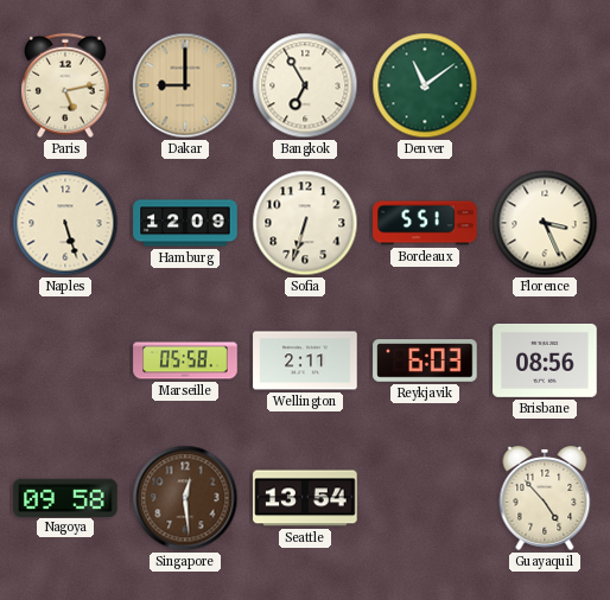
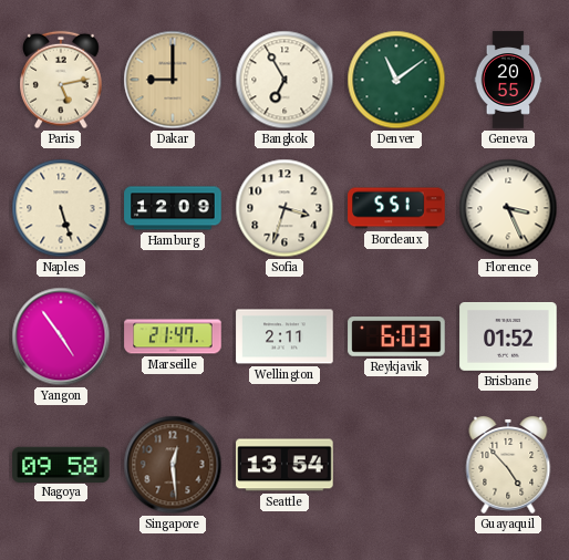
Geneva: none -> 20:55
Sofia: 6:33 -> 3:33
Yangon: none -> 4:54
Marseille: 05:58 -> 21:47
Brisbane: 08:56 -> 01:52
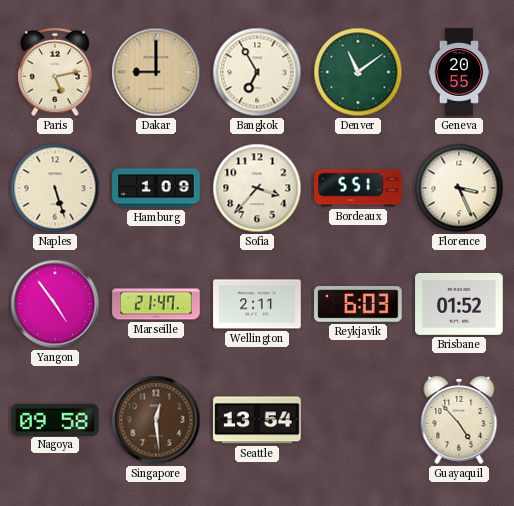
Hamburg: 12:09 -> 1:09
Sofia: 3:33 -> 3:37
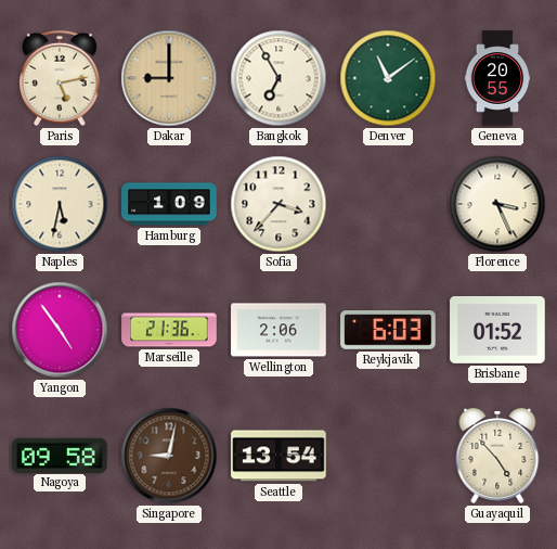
Naples: 5:27 -> 5:32
Bordeaux: 5:51 -> none
Marseille: 21:47 -> 21:36
Wellington: 2:11 -> 2:06
Singapore: 12:29 -> 9:02
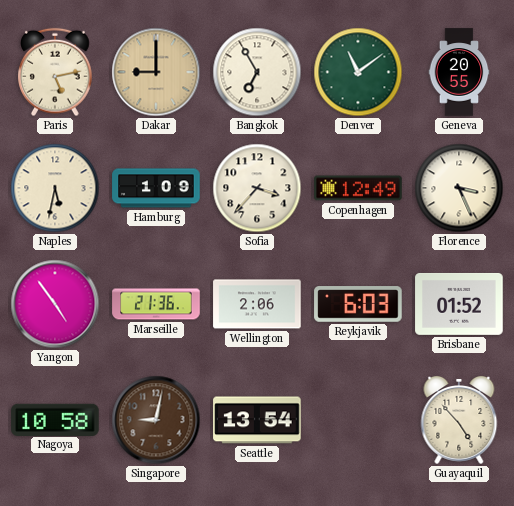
Copenhagen: none -> 12:49
Nagoya: 09:58 -> 10:58
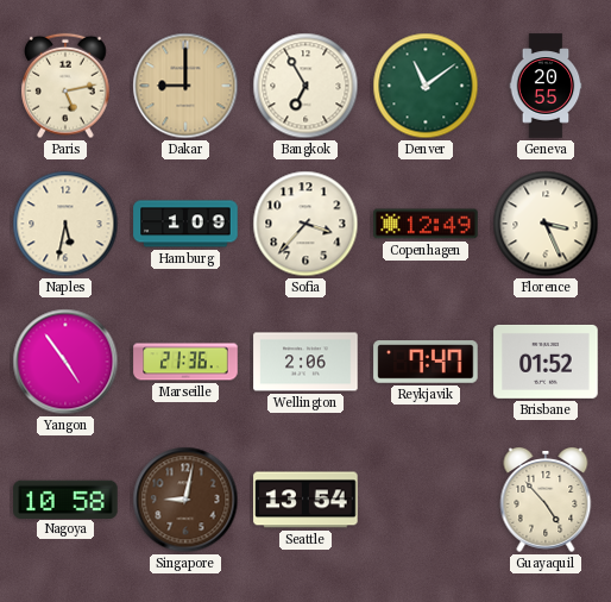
Reykjavik: 6:03 -> 7:47
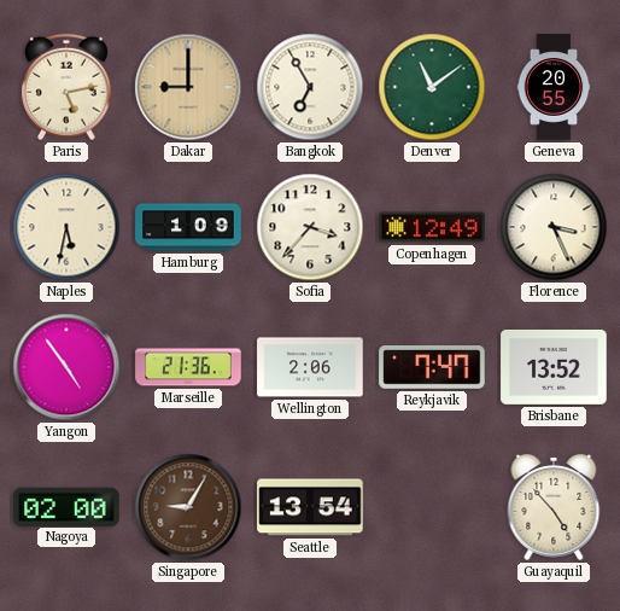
Brisbane: 01:52 -> 13:52
Nagoya: 10:58 -> 02:00
Singapore: 9:02 -> 9:05
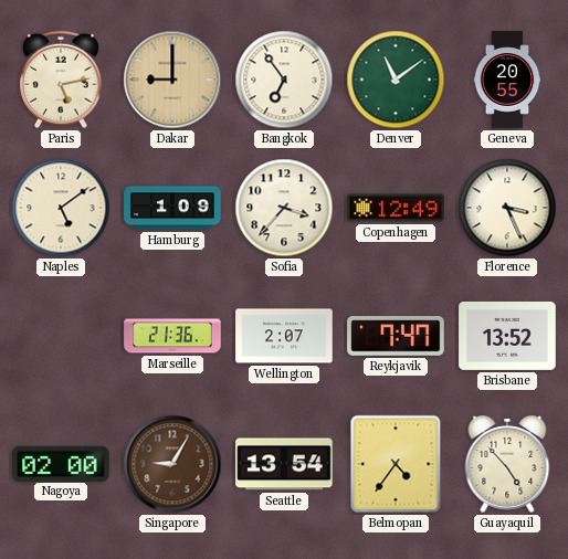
Bangkok: 6:55 -> 6:54
Naples: 5:32 -> 5:09
Yangon: 4:54 -> none
Wellington: 2:06 -> 2:07
Belmopan: none -> 4:36
